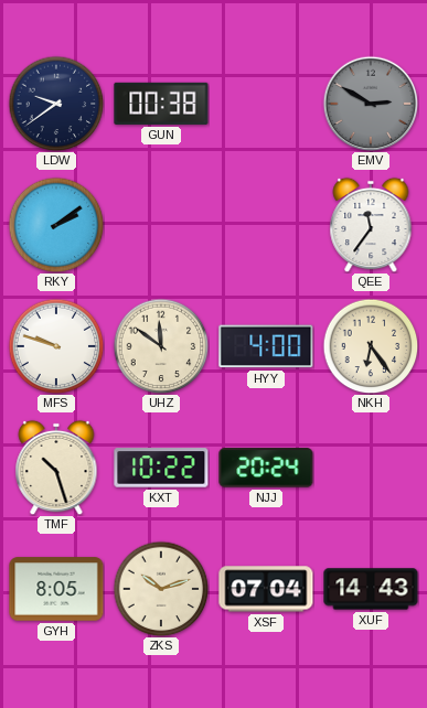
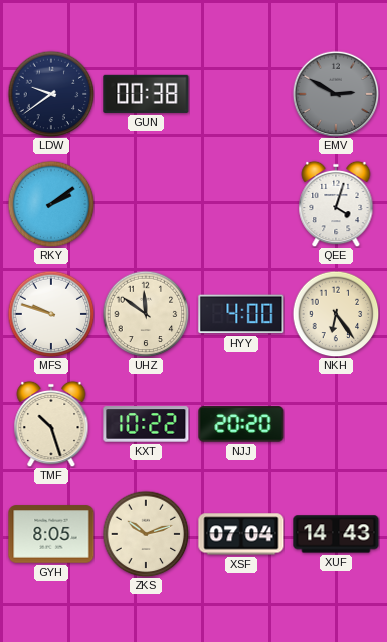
QEE: 11:36 -> 4:03
NJJ: 20:24 -> 20:20
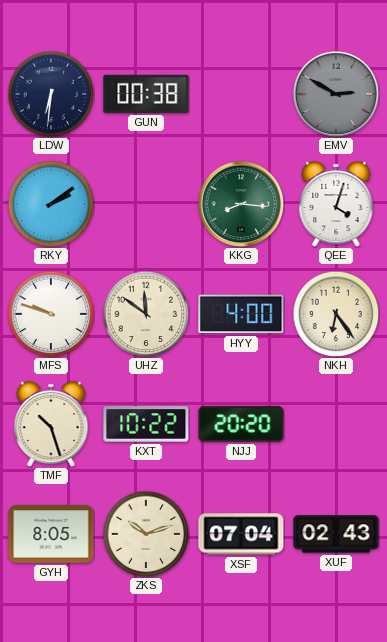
LDW: 9:39 -> 6:31
KKG: none -> 8:16
XUF: 14:43 -> 02:43
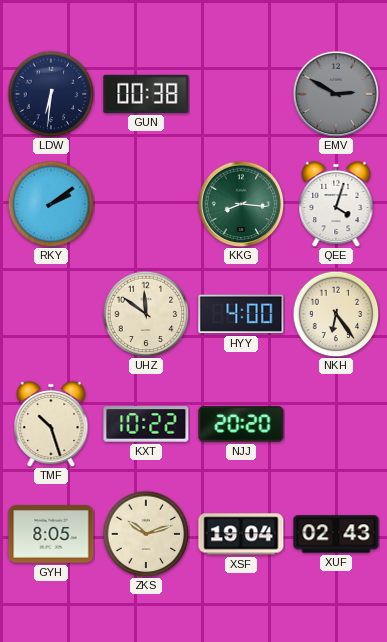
MFS: 9:48 -> none
XSF: 07:04 -> 19:04
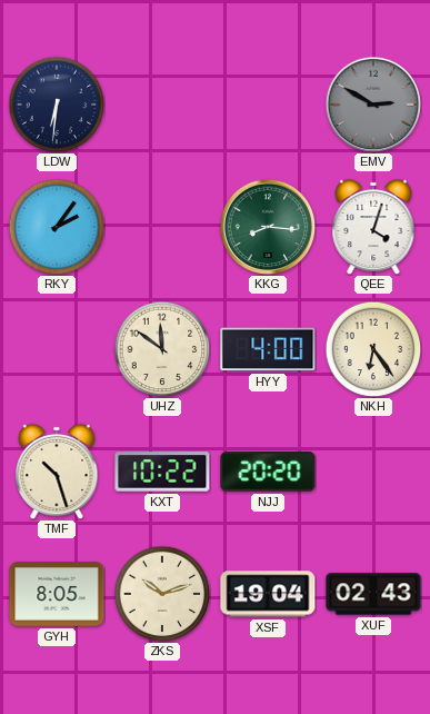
GUN: 00:38 -> none
RKY: 2:09 -> 2:06
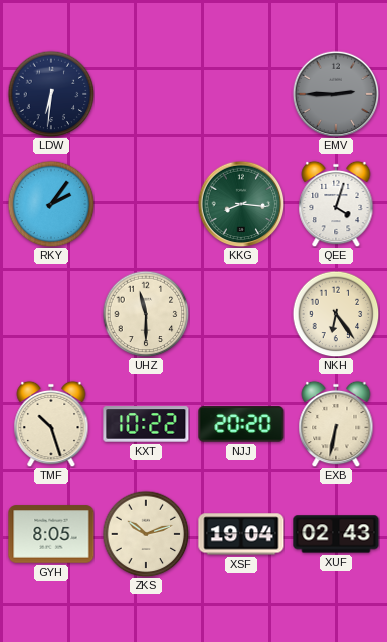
EMV: 2:50 -> 2:45
UHZ: 11:51 -> 11:30
HYY: 4:00 -> none
EXB: none -> 6:32
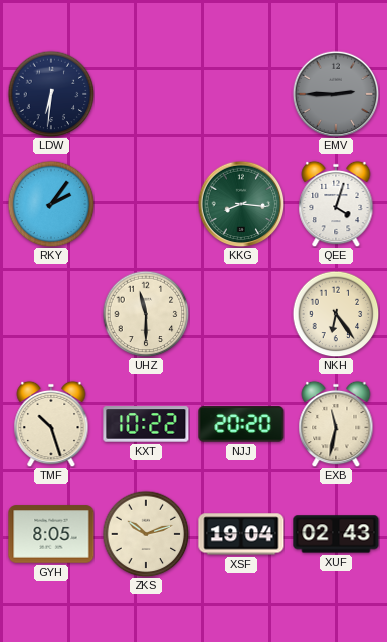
EXB: 6:32 -> 11:32
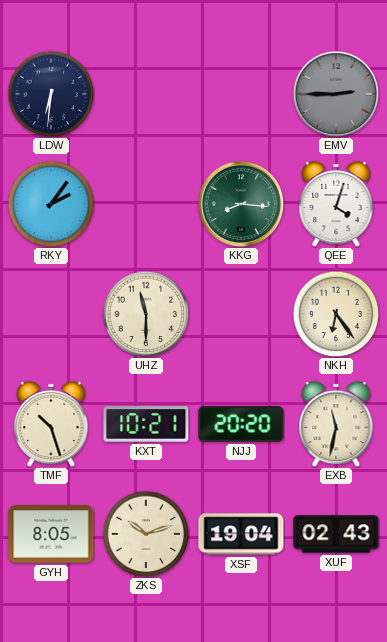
KXT: 10:22 -> 10:21
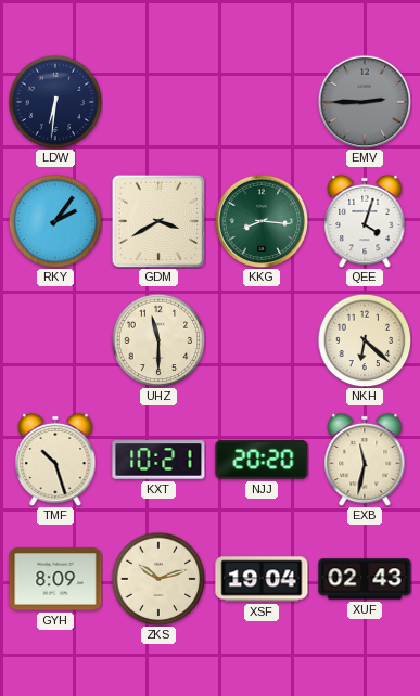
GDM: none -> 3:40
NKH: 6:24 -> 6:22
GYH: 8:05 -> 8:09
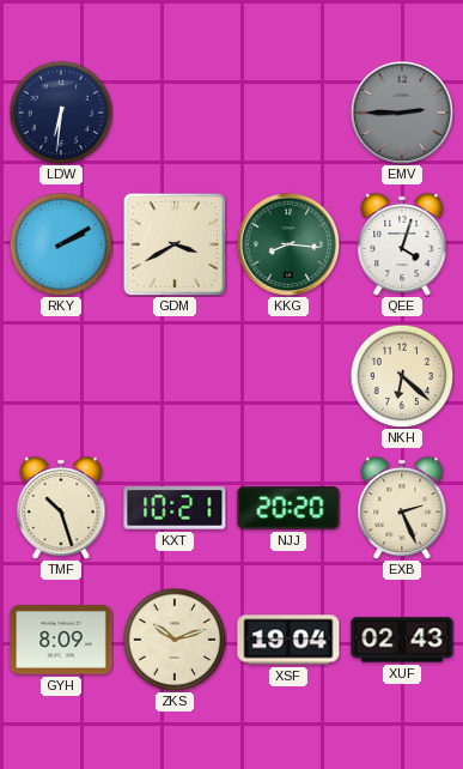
RKY: 2:06 -> 2:10
UHZ: 11:30 -> none
EXB: 11:32 -> 2:26
